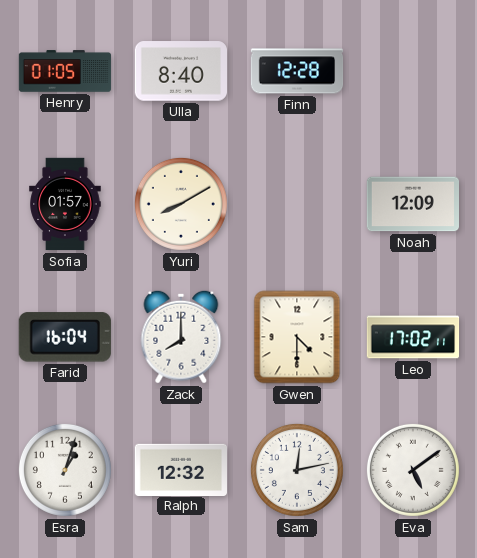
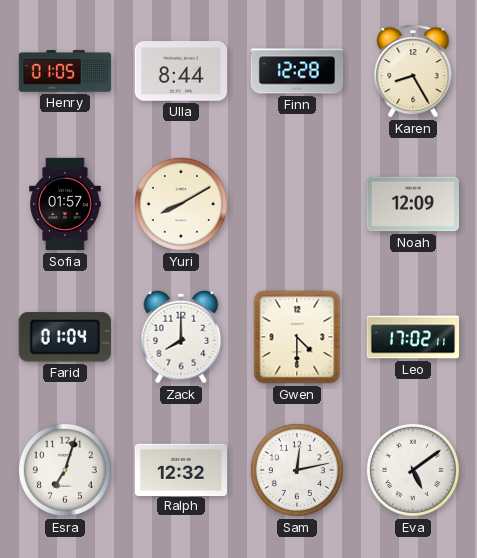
Ulla: 8:40 -> 8:44
Karen: none -> 8:25
Farid: 16:04 -> 01:04
Esra: 1:03 -> 7:03
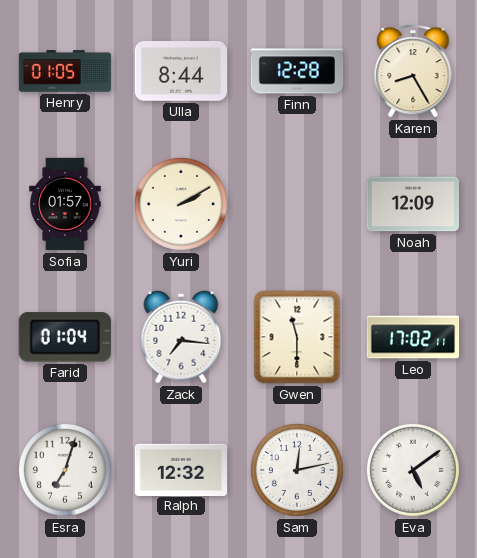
Yuri: 8:10 -> 2:10
Zack: 8:00 -> 7:16
Gwen: 4:30 -> 11:30
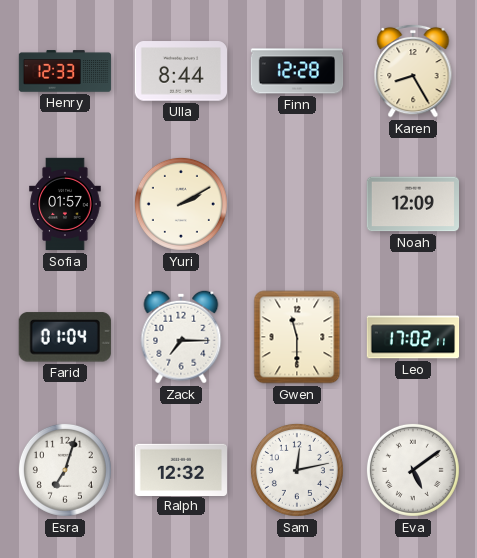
Henry: 01:05 -> 12:33
Zack: 7:16 -> 7:15
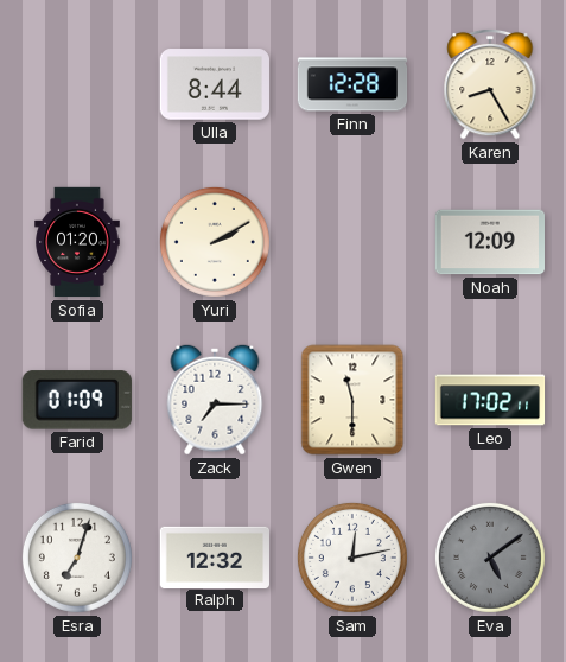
Henry: 12:33 -> none
Sofia: 01:57 -> 01:20
Farid: 01:04 -> 01:09
Eva dial: white -> grey
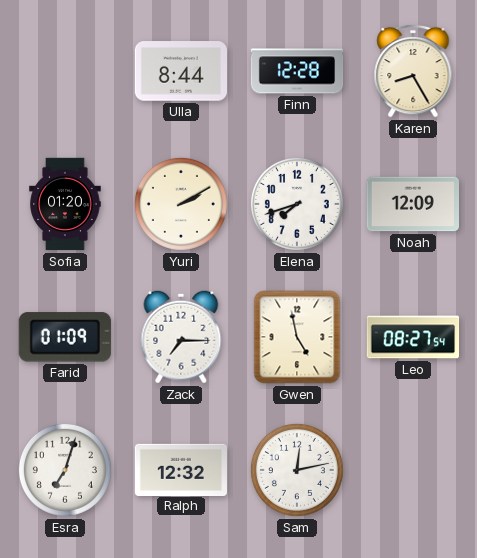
Elena: none -> 7:42
Gwen: 11:30 -> 4:58
Leo: 17:02 -> 08:27
Eva: 5:09 -> none
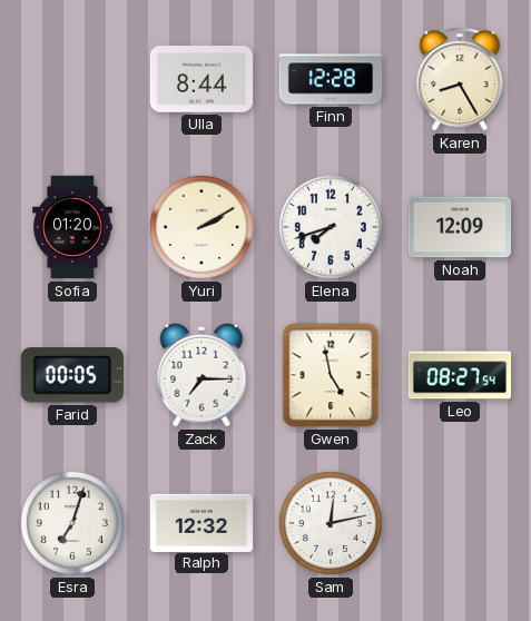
Farid: 01:09 -> 00:05
